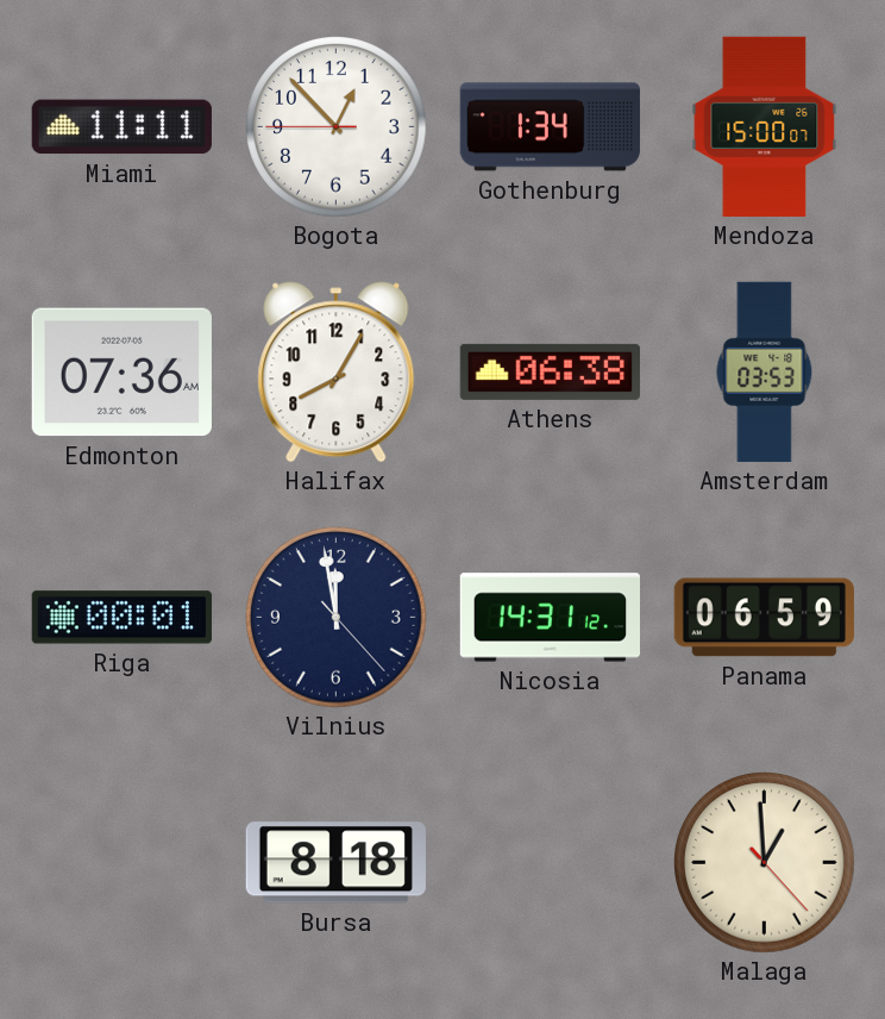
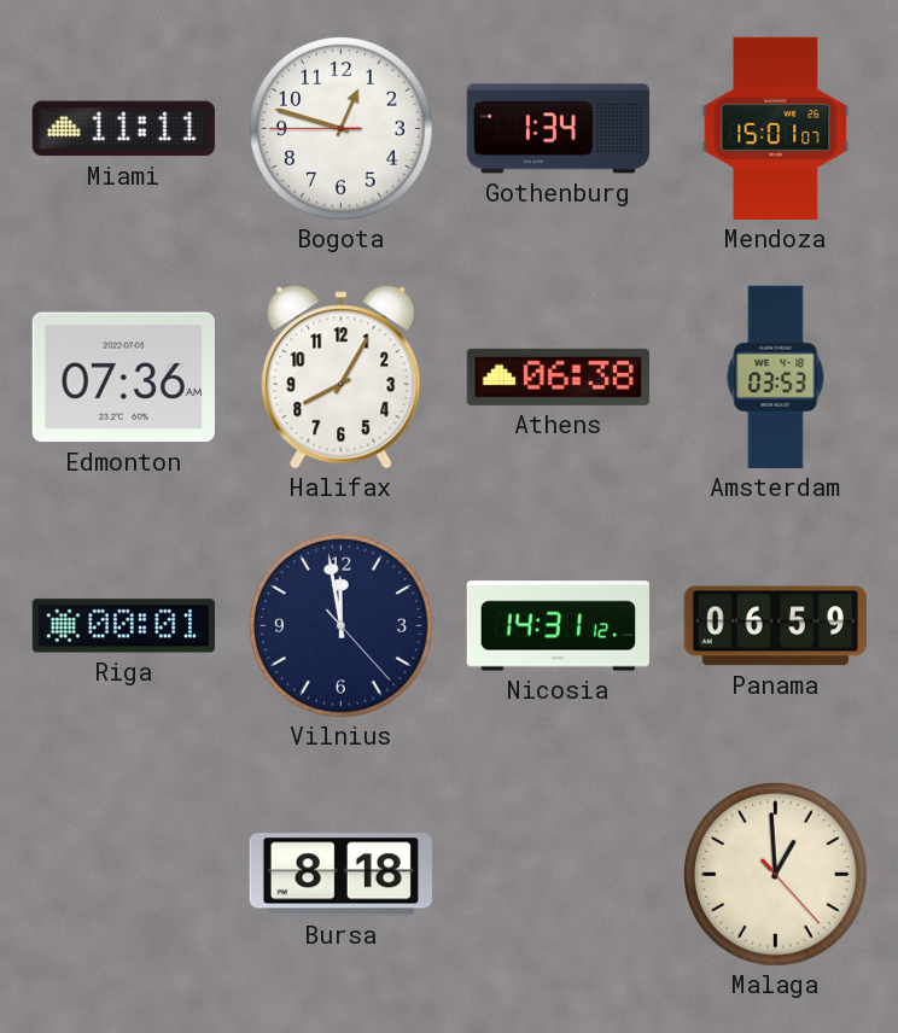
Bogota: 12:52 -> 12:47
Mendoza: 15:00 -> 15:01
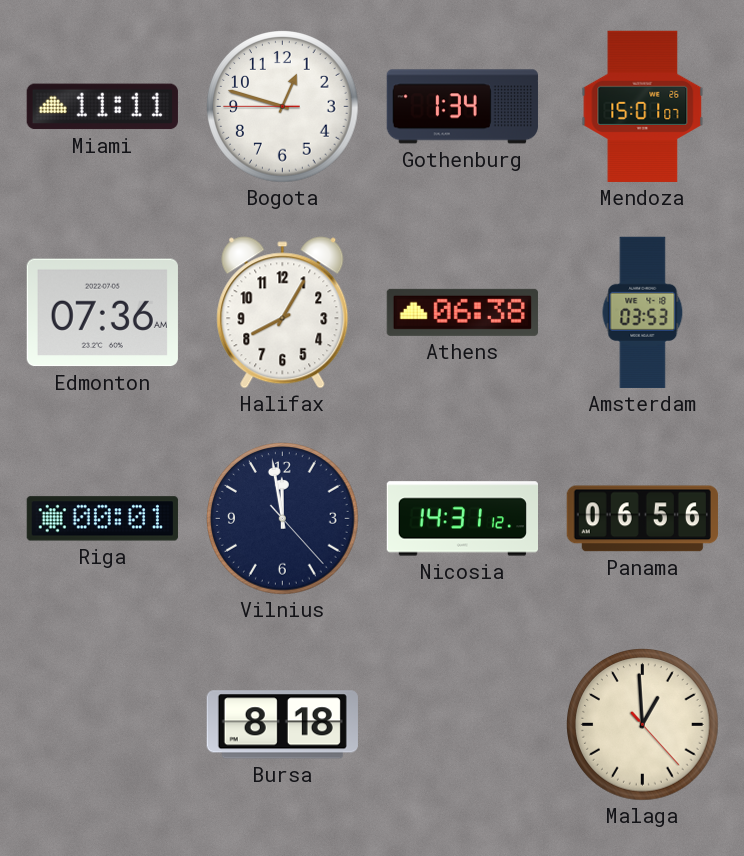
Panama: 06:59 -> 06:56
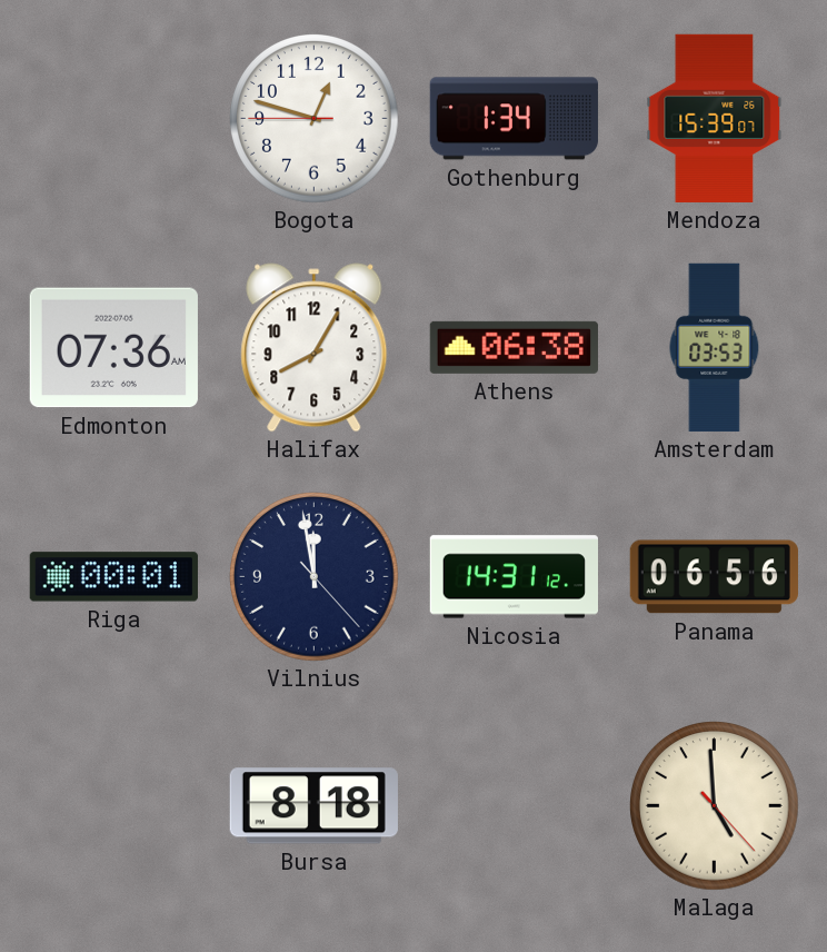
Miami: 11:11 -> none
Mendoza: 15:01 -> 15:39
Malaga: 12:59 -> 4:59
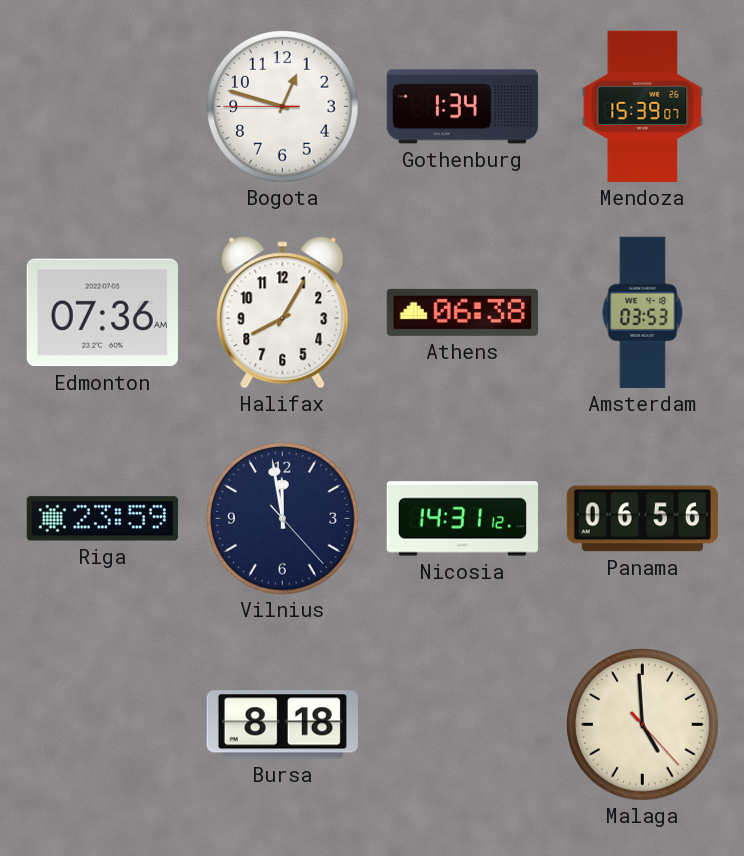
Riga: 00:01 -> 23:59
